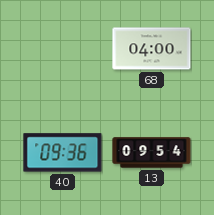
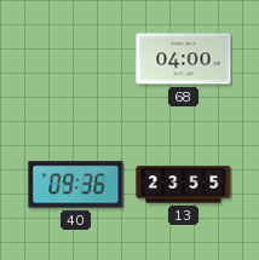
13: 09:54 -> 23:55
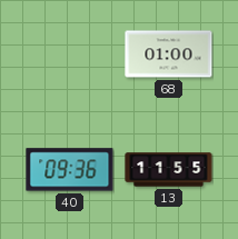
68: 04:00 -> 01:00
13: 23:55 -> 11:55
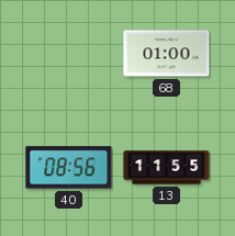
40: 09:36 -> 08:56
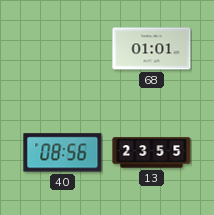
68: 01:00 -> 01:01
13: 11:55 -> 23:55
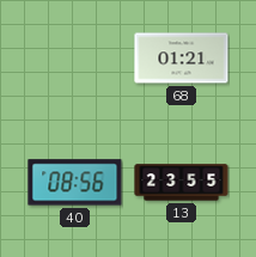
68: 01:01 -> 01:21
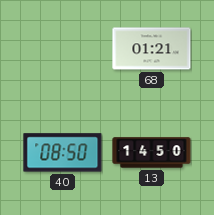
40: 08:56 -> 08:50
13: 23:55 -> 14:50
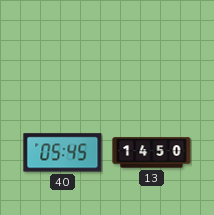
68: 01:21 -> none
40: 08:50 -> 05:45
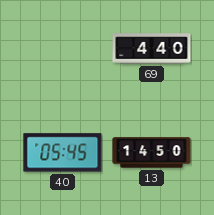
69: none -> 4:40
